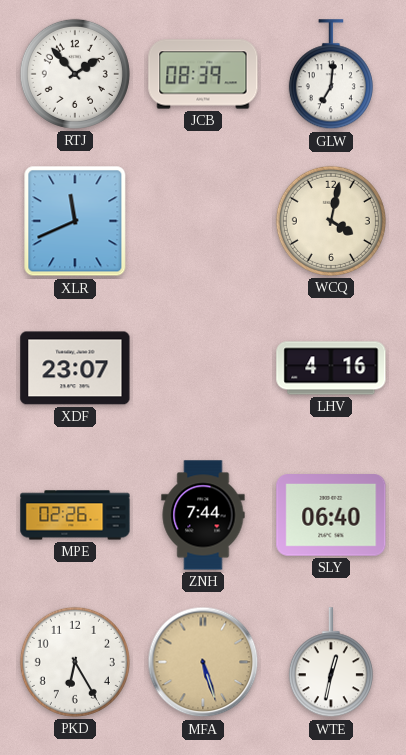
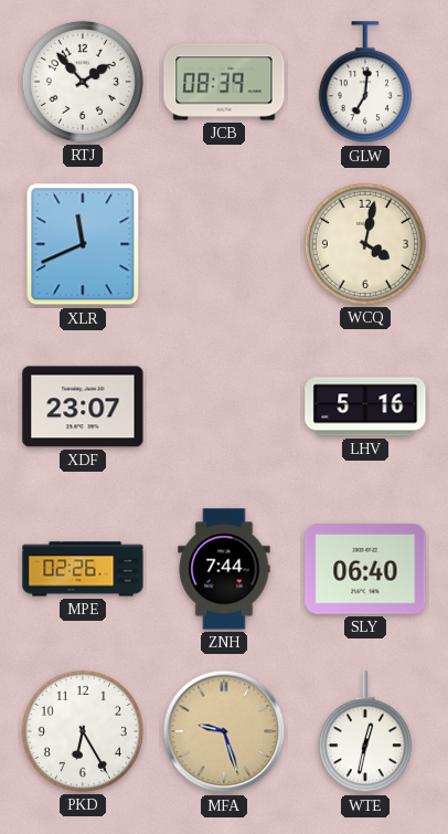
LHV: 4:16 -> 5:16
MFA: 5:27 -> 9:27
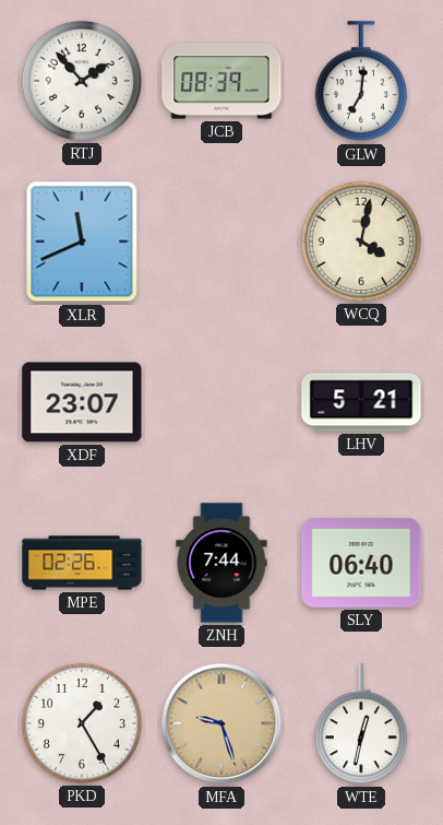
LHV: 5:16 -> 5:21
PKD: 6:25 -> 1:25
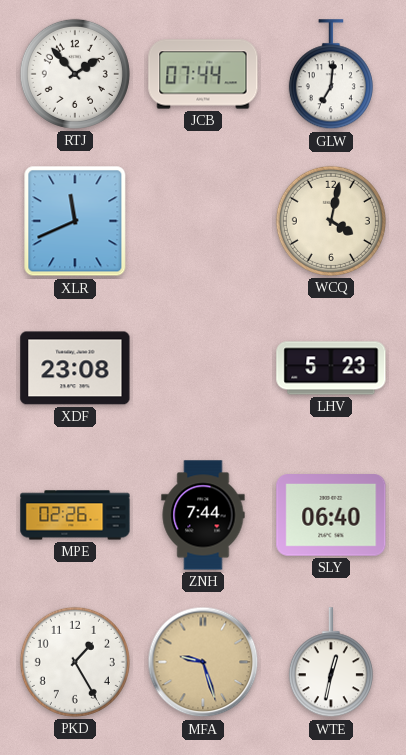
JCB: 08:39 -> 07:44
XDF: 23:07 -> 23:08
LHV: 5:21 -> 5:23
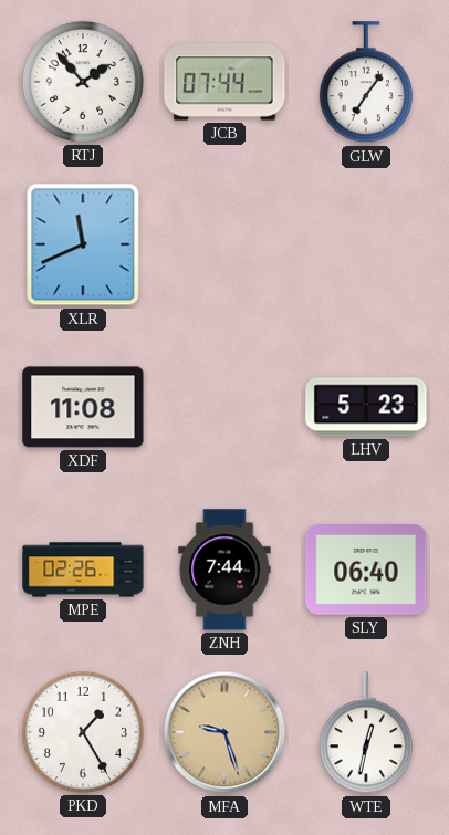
GLW: 7:01 -> 7:06
WCQ: 4:02 -> none
XDF: 23:08 -> 11:08
